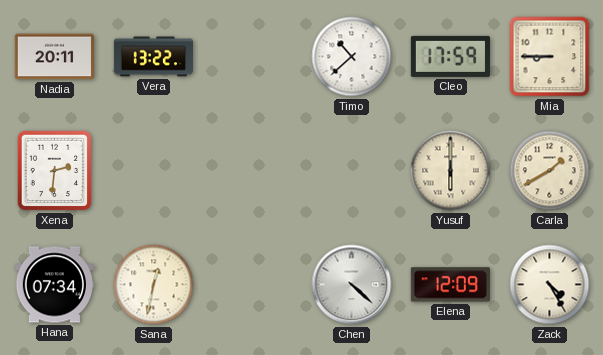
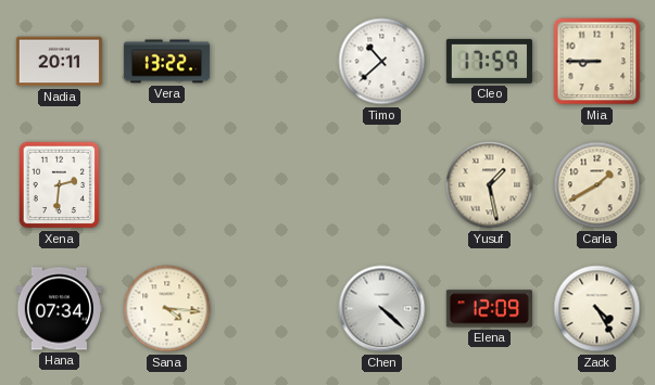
Yusuf: 6:00 -> 1:28
Sana: 12:32 -> 4:16
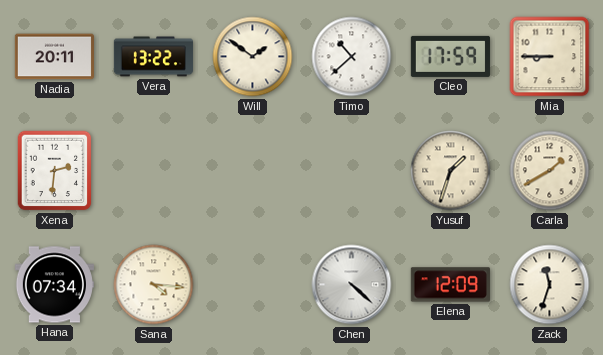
Will: none -> 1:51
Yusuf: 1:28 -> 1:33
Zack: 4:25 -> 11:33
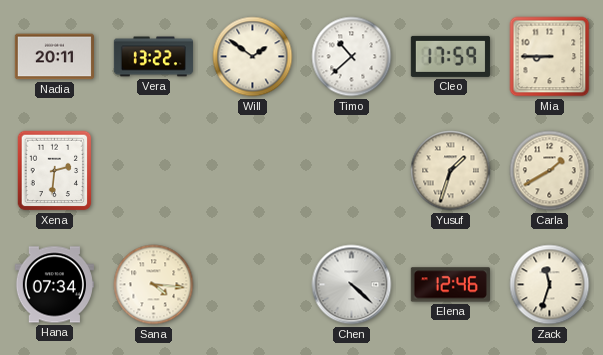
Elena: 12:09 -> 12:46
